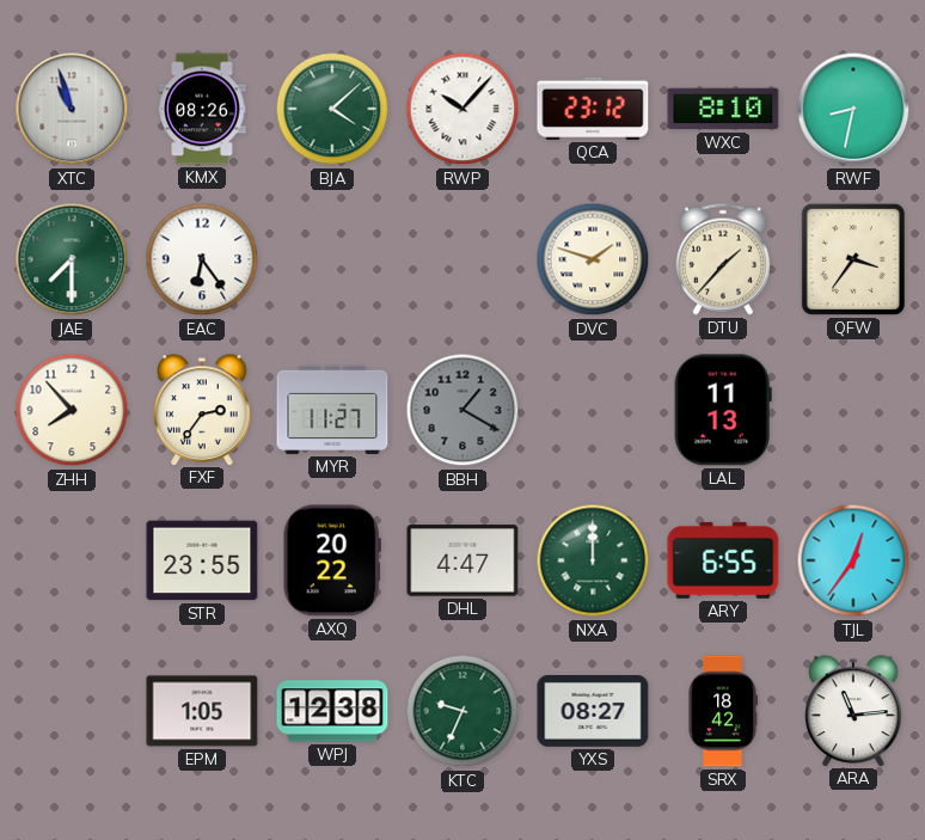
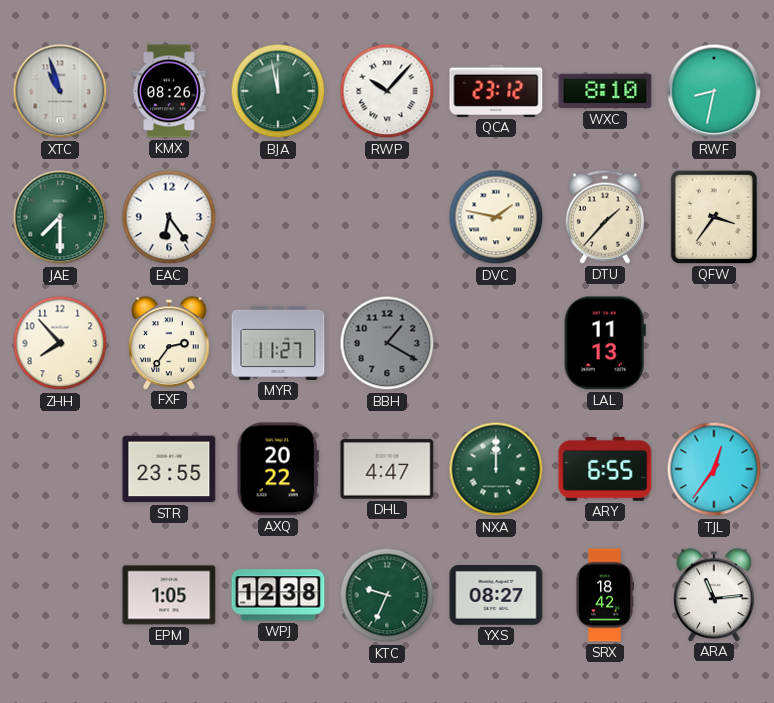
BJA: 4:08 -> 11:58
DVC: 1:48 -> 1:47
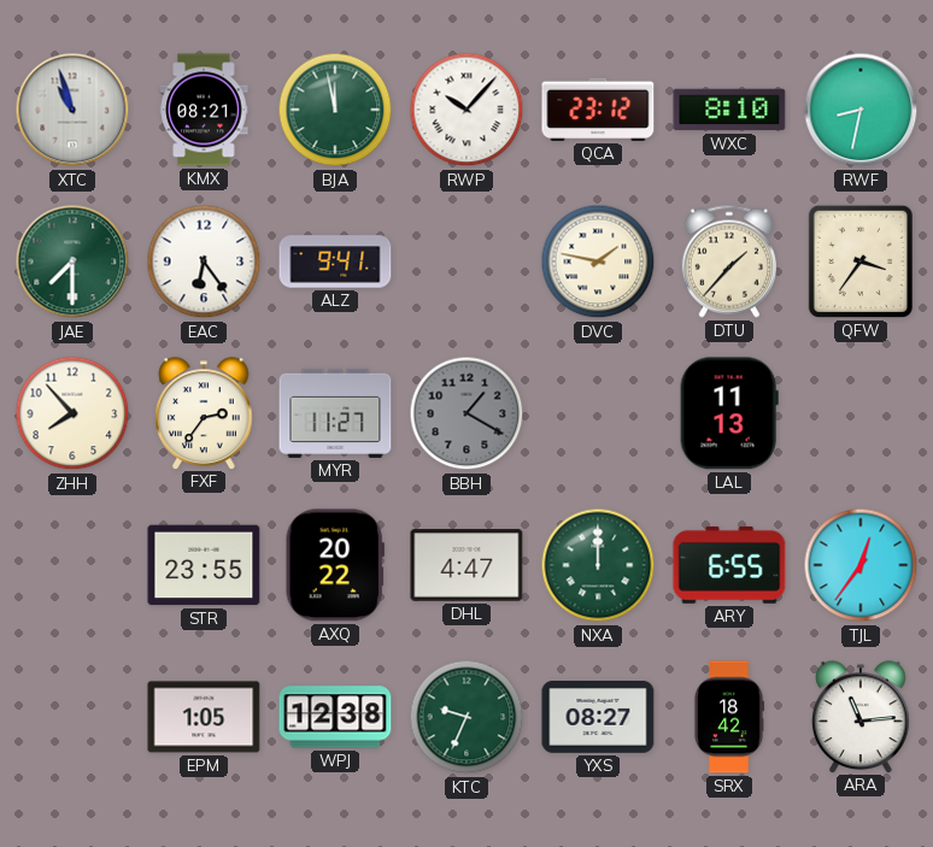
KMX: 08:26 -> 08:21
ALZ: none -> 9:41
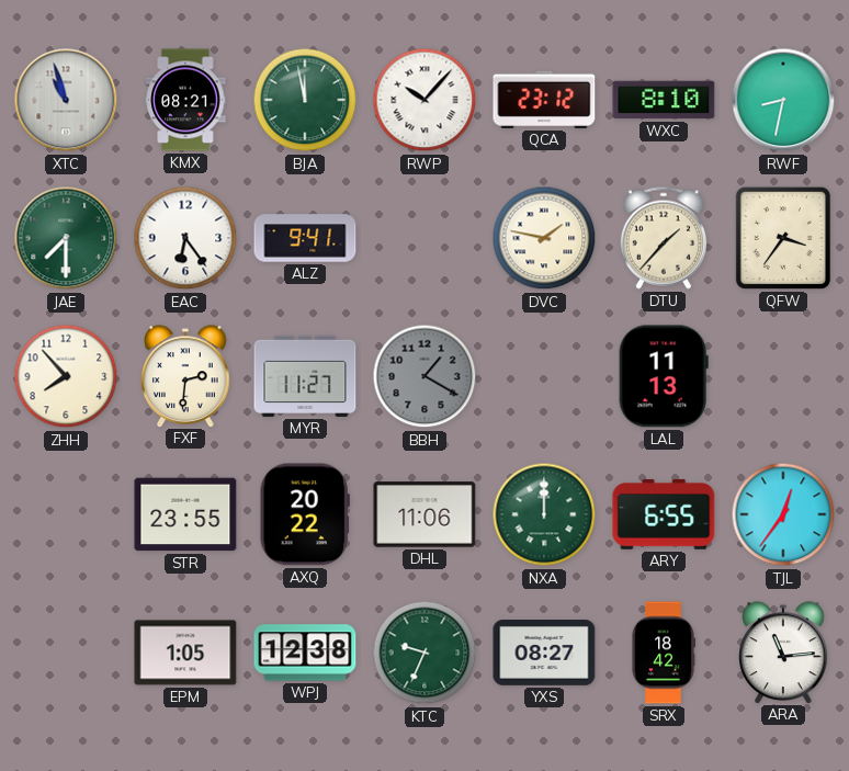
FXF: 2:36 -> 2:31
DHL: 4:47 -> 11:06
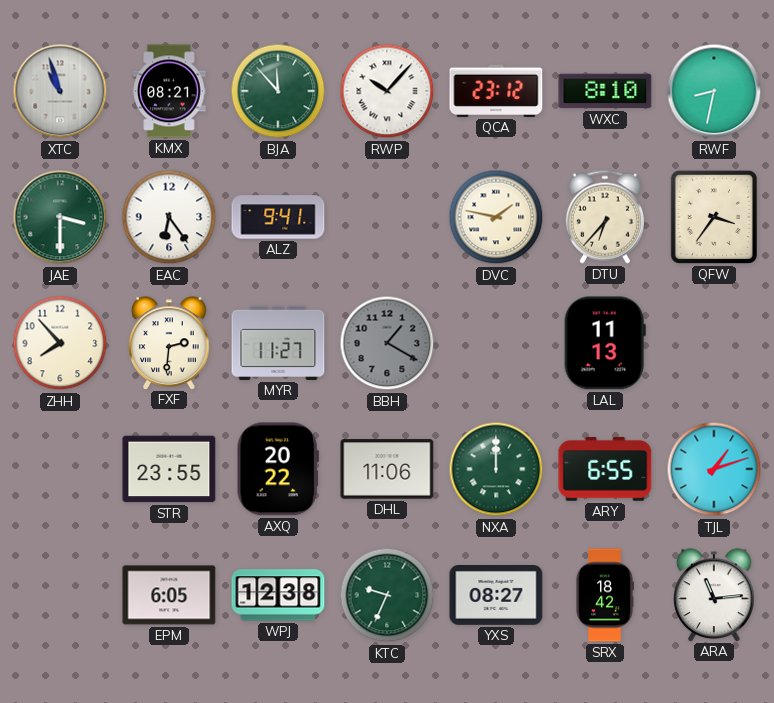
BJA: 11:58 -> 11:53
JAE: 7:30 -> 3:30
DTU: 1:37 -> 6:37
TJL: 12:36 -> 1:12
EPM: 1:05 -> 6:05
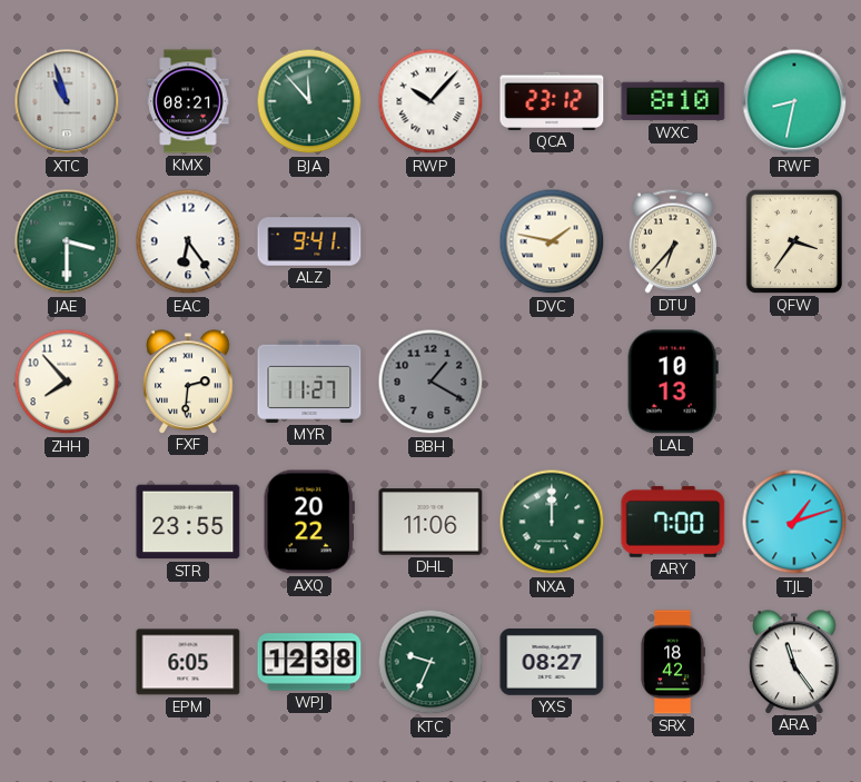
LAL: 11:13 -> 10:13
ARY: 6:55 -> 7:00
ARA: 11:14 -> 11:24
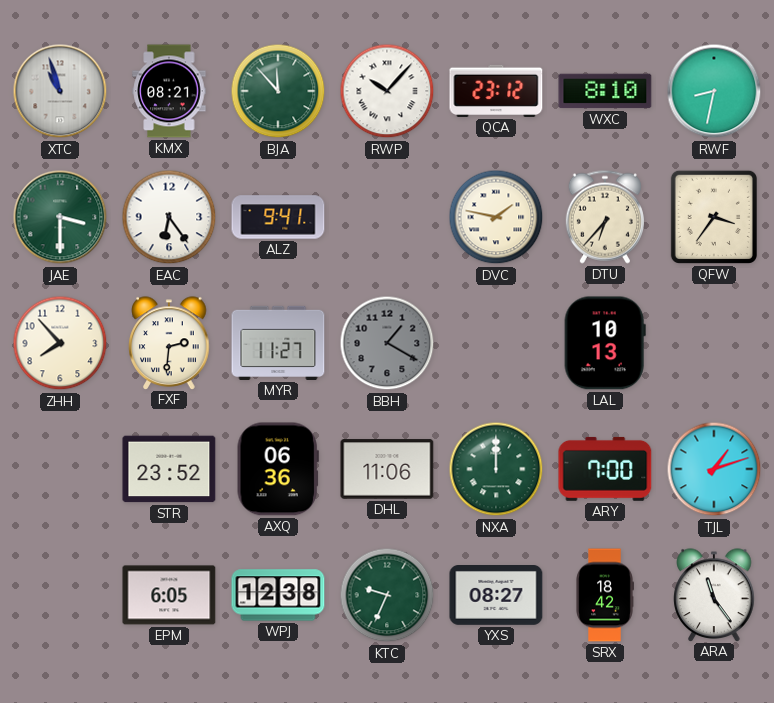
STR: 23:55 -> 23:52
AXQ: 20:22 -> 06:36
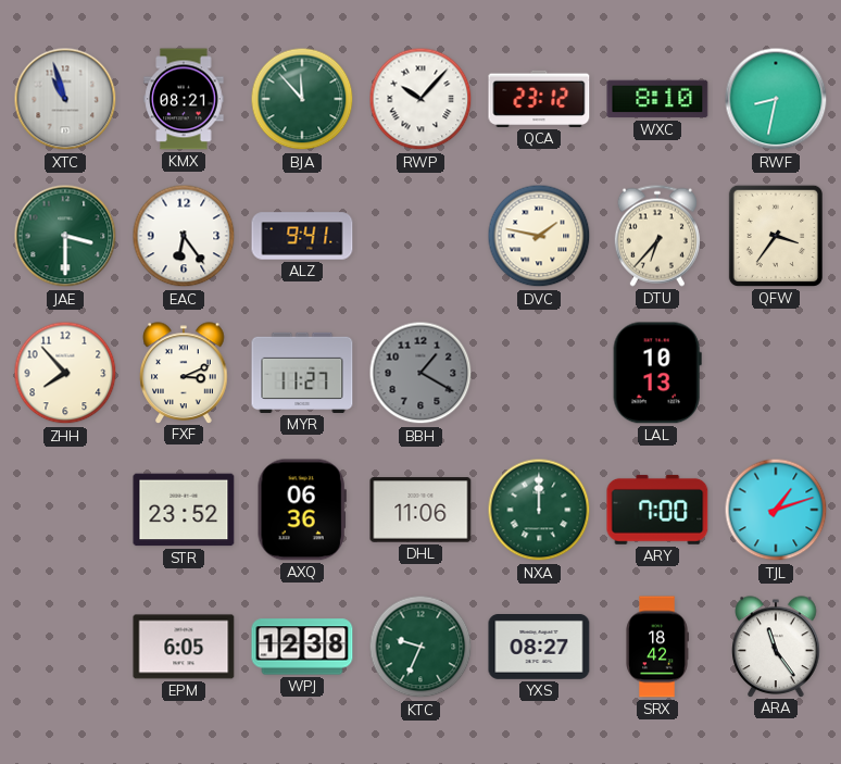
FXF: 2:31 -> 3:11
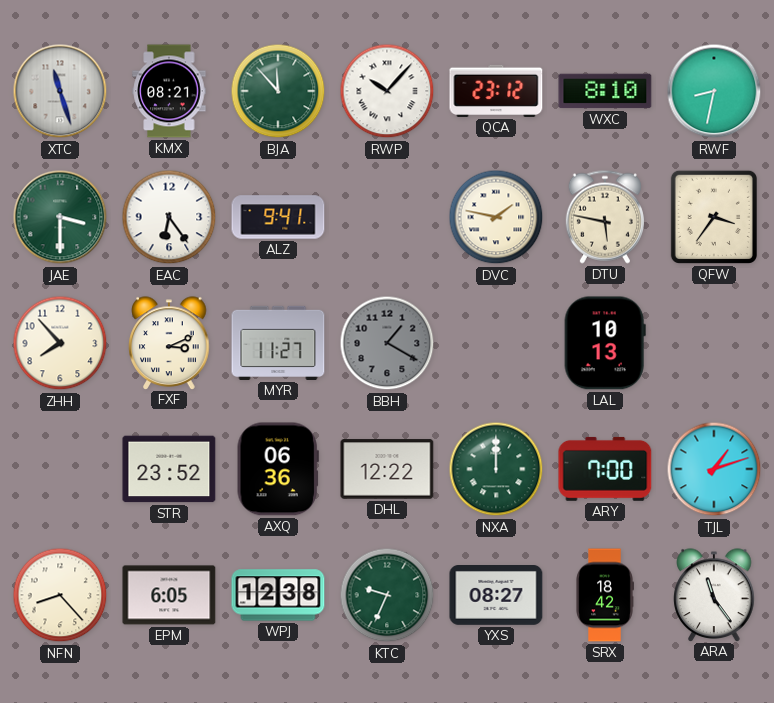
XTC: 10:57 -> 11:27
DTU: 6:37 -> 5:47
DHL: 11:06 -> 12:22
NFN: none -> 8:23
